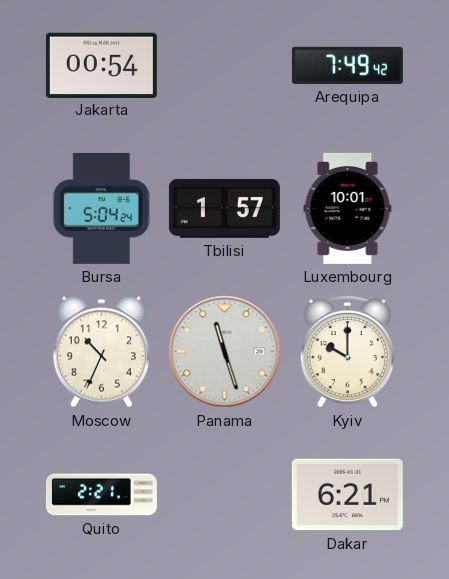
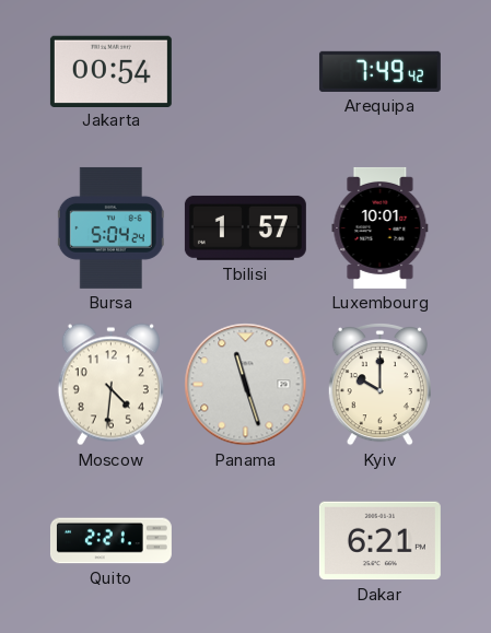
Moscow: 10:34 -> 4:31
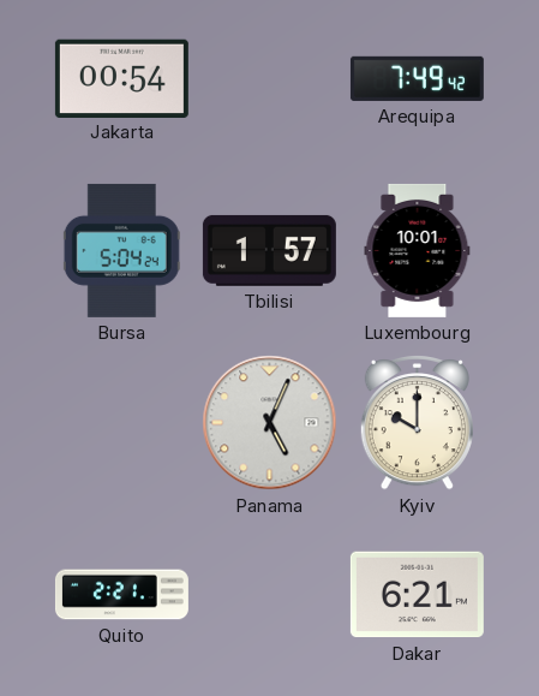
Moscow: 4:31 -> none
Panama: 11:27 -> 5:04
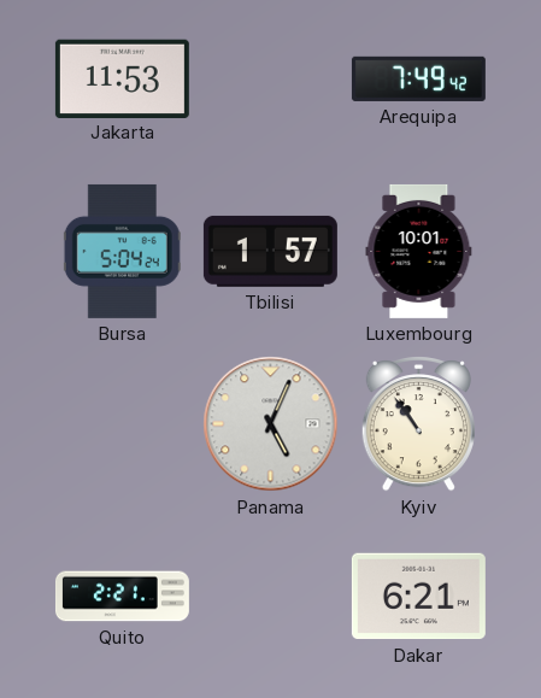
Jakarta: 00:54 -> 11:53
Kyiv: 10:00 -> 10:54
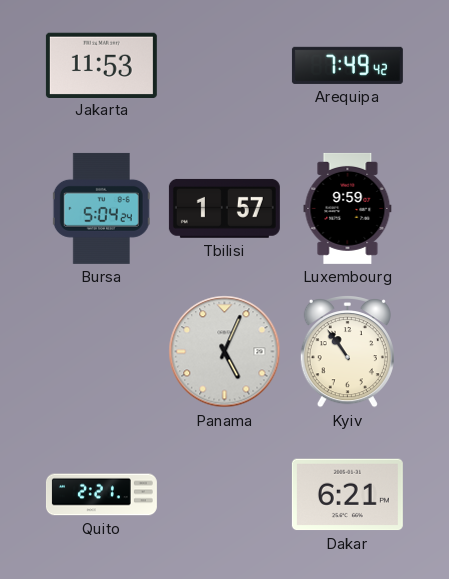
Luxembourg: 10:01 -> 9:59
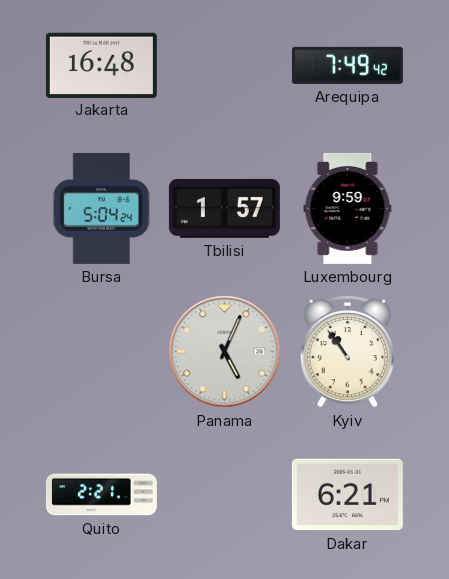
Jakarta: 11:53 -> 16:48
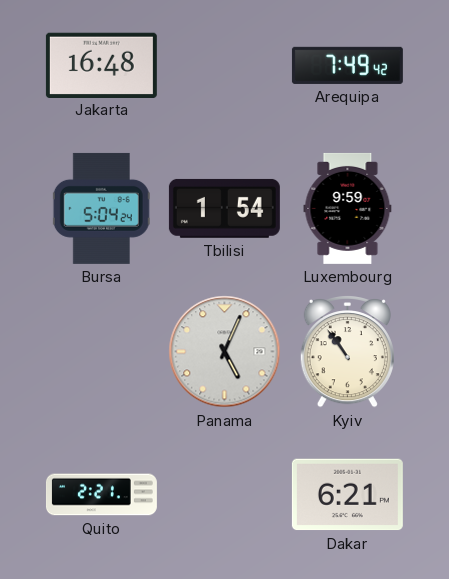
Tbilisi: 1:57 -> 1:54
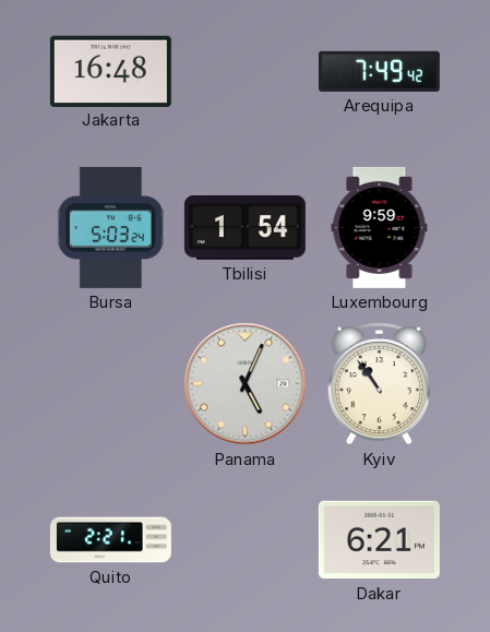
Bursa: 5:04 -> 5:03
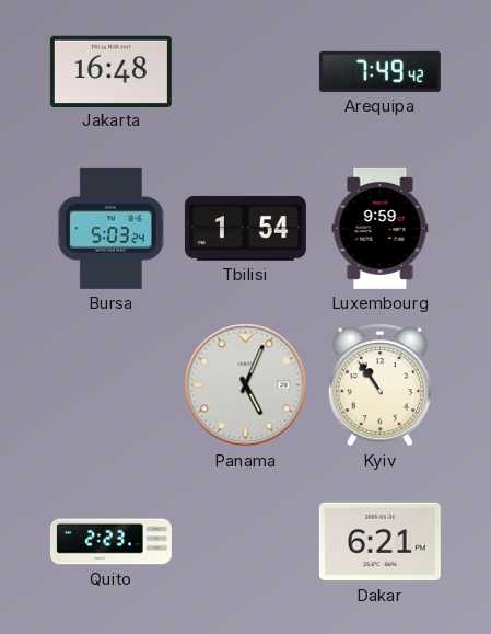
Quito: 2:21 -> 2:23
